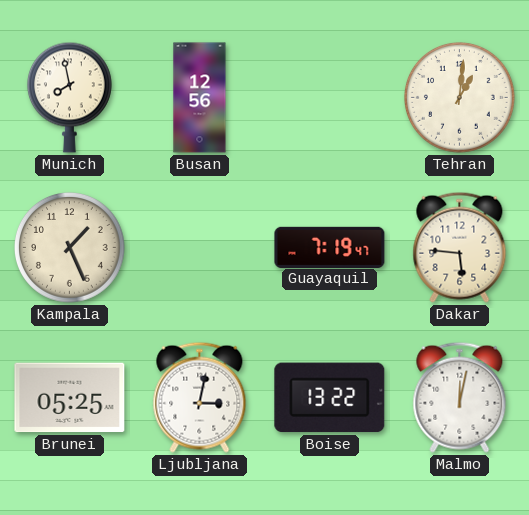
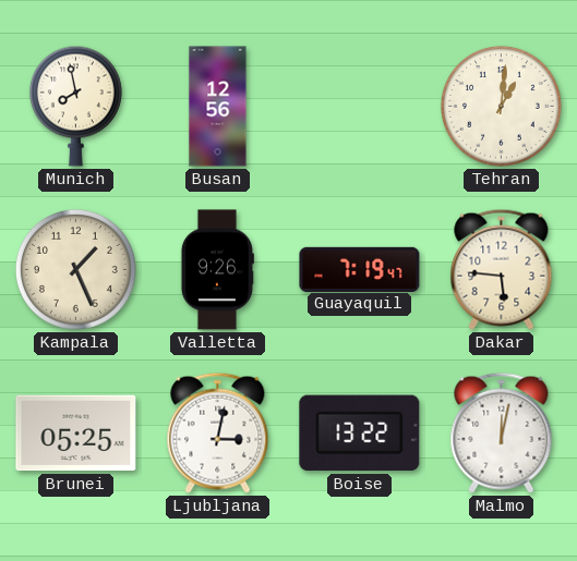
Valletta: none -> 9:26
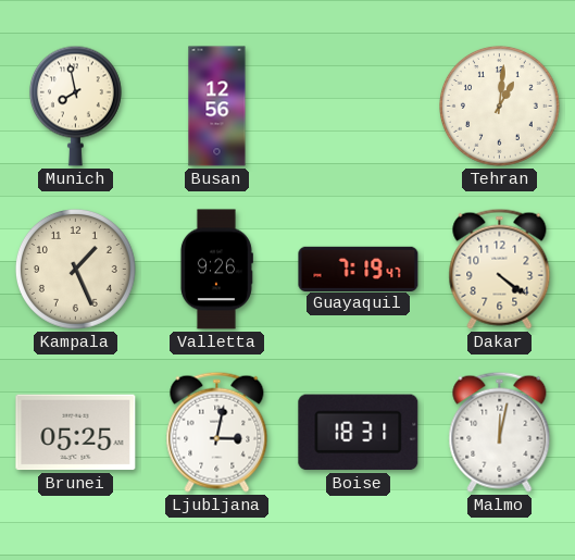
Dakar: 5:46 -> 4:21
Boise: 13:22 -> 18:31
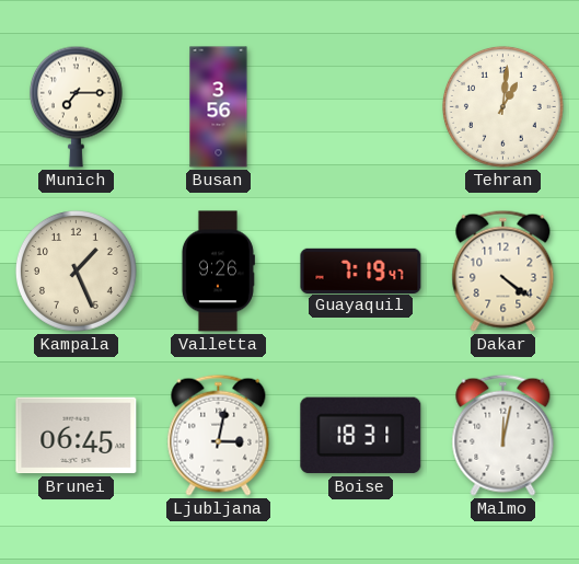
Munich: 7:58 -> 7:15
Busan: 12:56 -> 3:56
Brunei: 05:25 -> 06:45
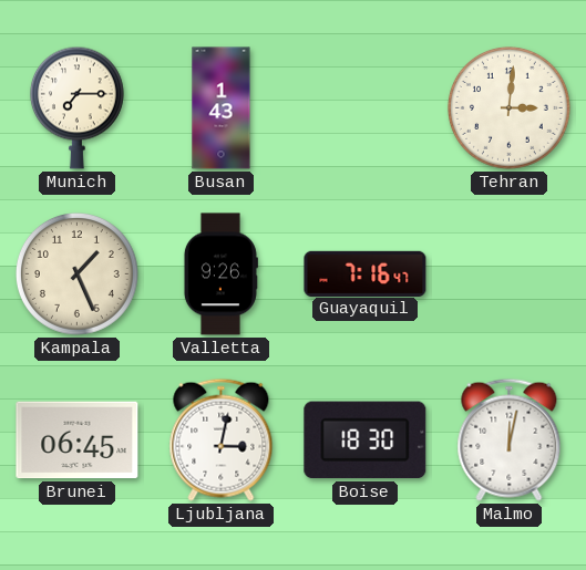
Busan: 3:56 -> 1:43
Tehran: 1:01 -> 3:01
Guayaquil: 7:19 -> 7:16
Dakar: 4:21 -> none
Boise: 18:31 -> 18:30
